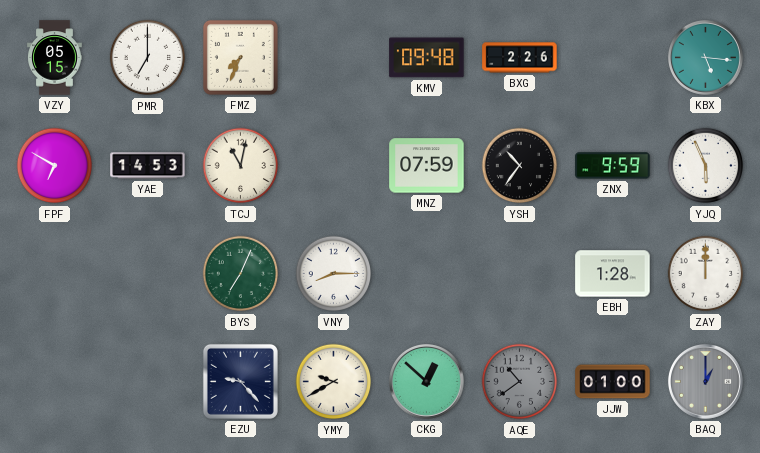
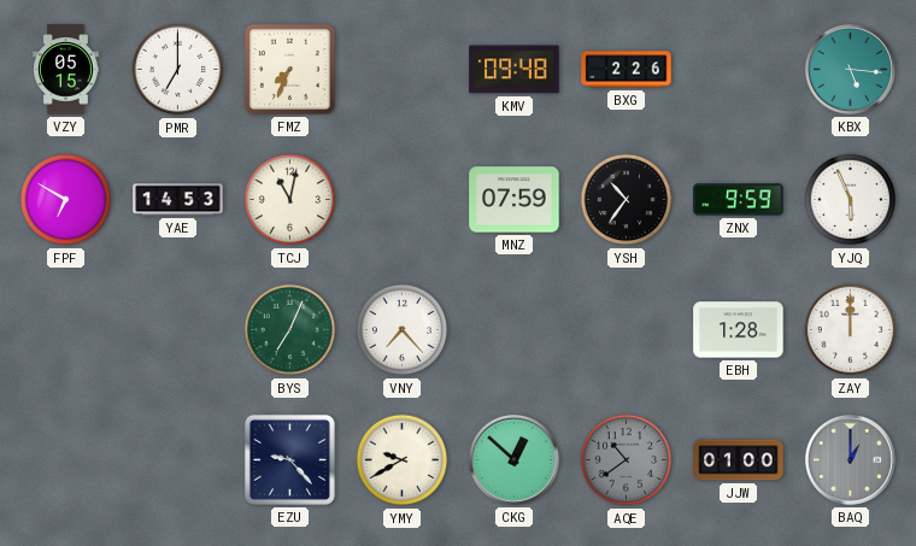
VNY: 8:15 -> 7:23
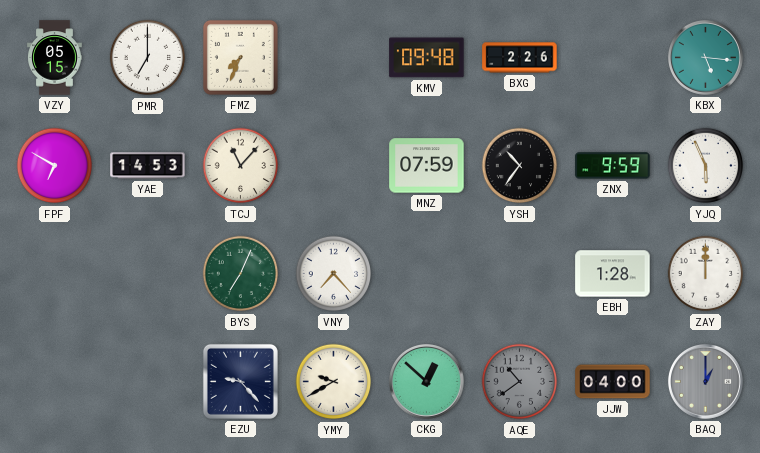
TCJ: 11:02 -> 11:07
JJW: 01:00 -> 04:00
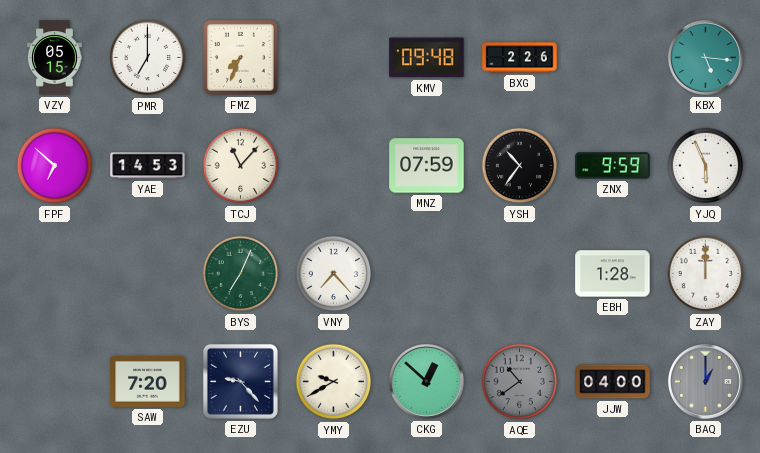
FPF: 6:50 -> 6:52
SAW: none -> 7:20
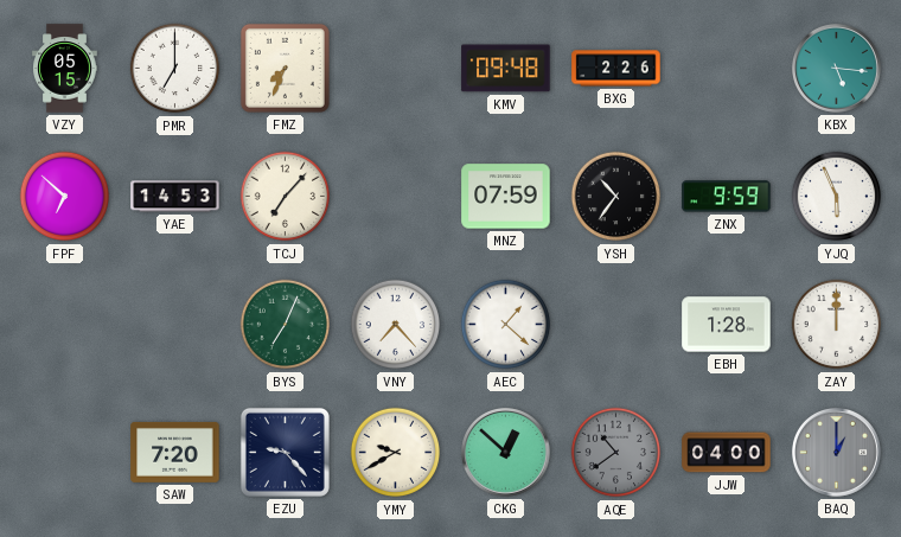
TCJ: 11:07 -> 7:07
AEC: none -> 1:22
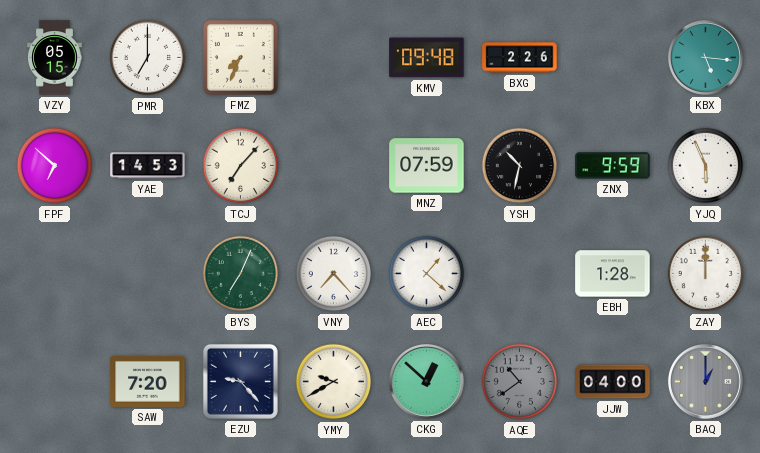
YSH: 10:36 -> 10:32
